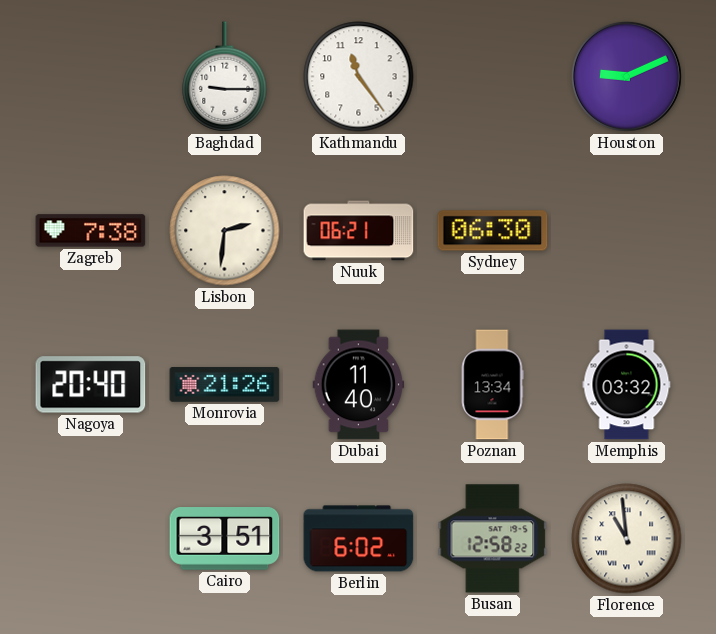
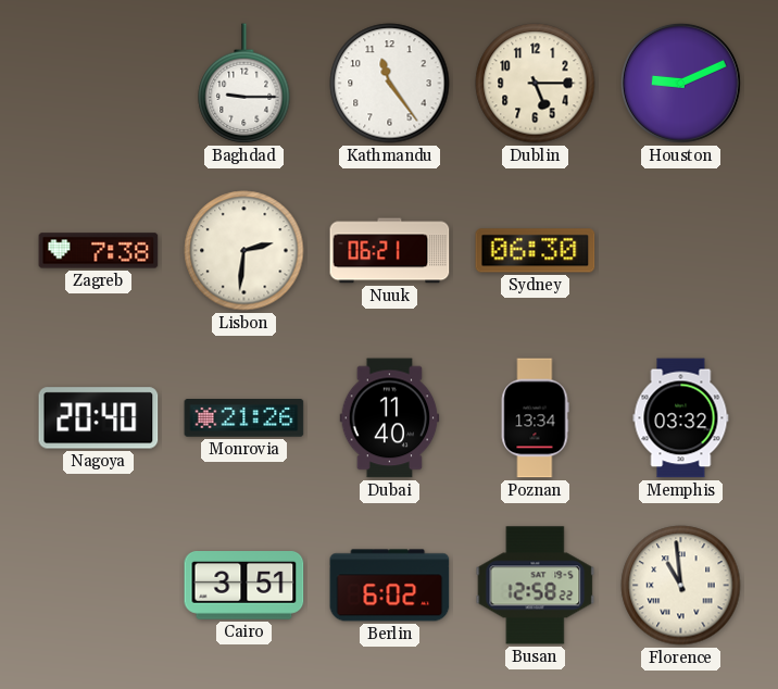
Dublin: none -> 5:15
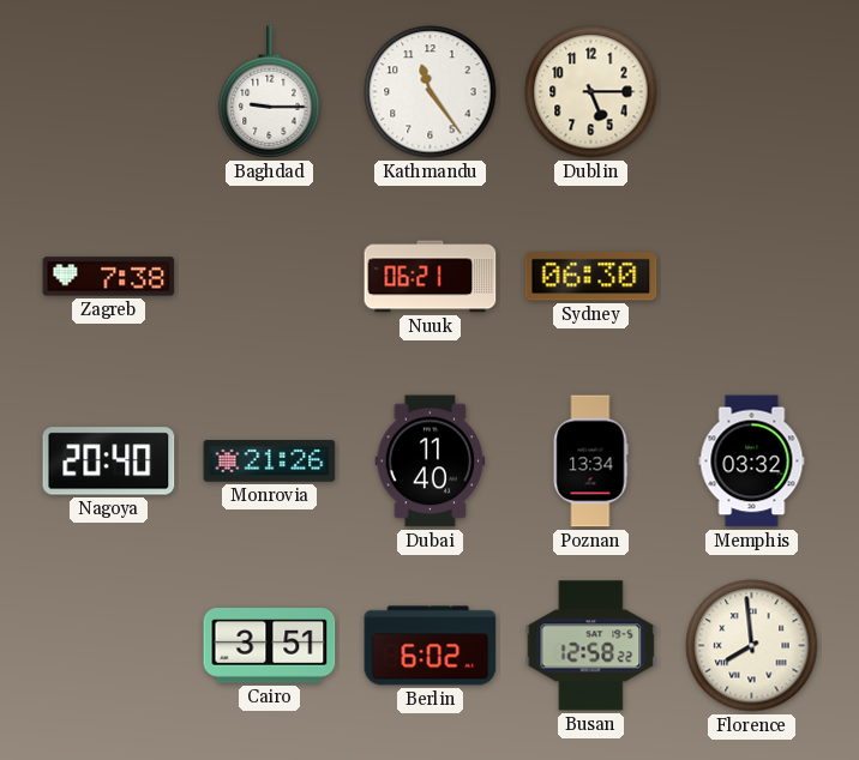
Houston: 9:11 -> none
Lisbon: 2:31 -> none
Florence: 10:59 -> 7:59
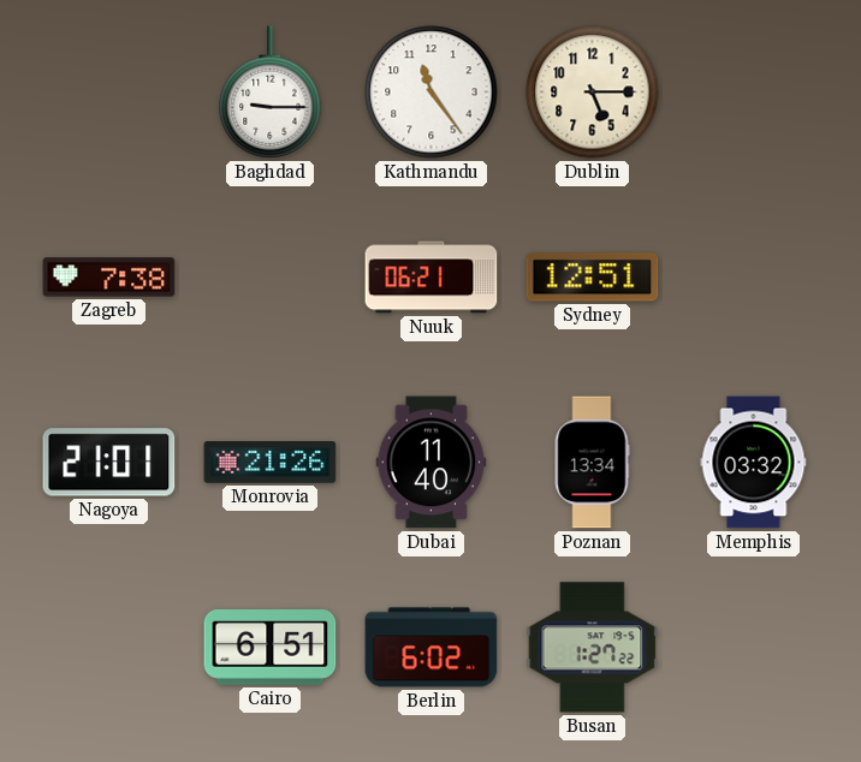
Sydney: 06:30 -> 12:51
Nagoya: 20:40 -> 21:01
Cairo: 3:51 -> 6:51
Busan: 12:58 -> 1:27
Florence: 7:59 -> none
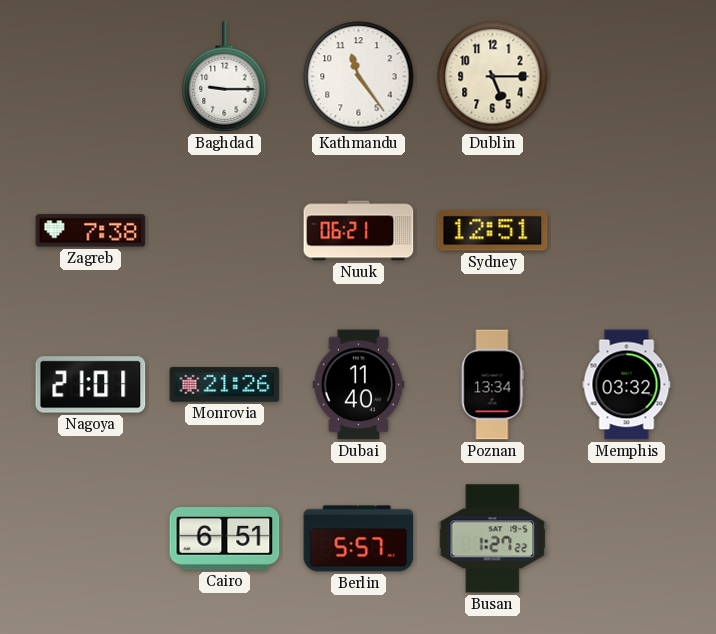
Berlin: 6:02 -> 5:57
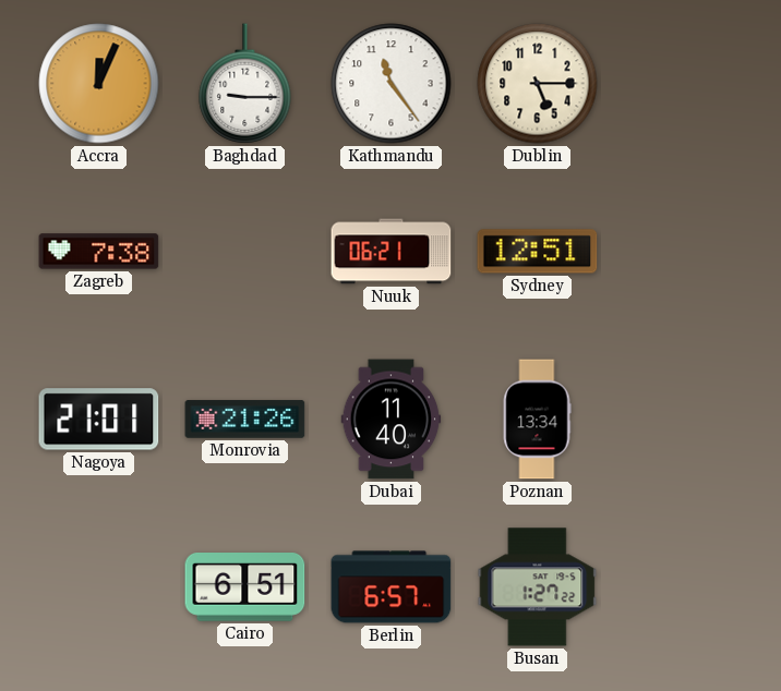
Accra: none -> 12:04
Memphis: 03:32 -> none
Berlin: 5:57 -> 6:57
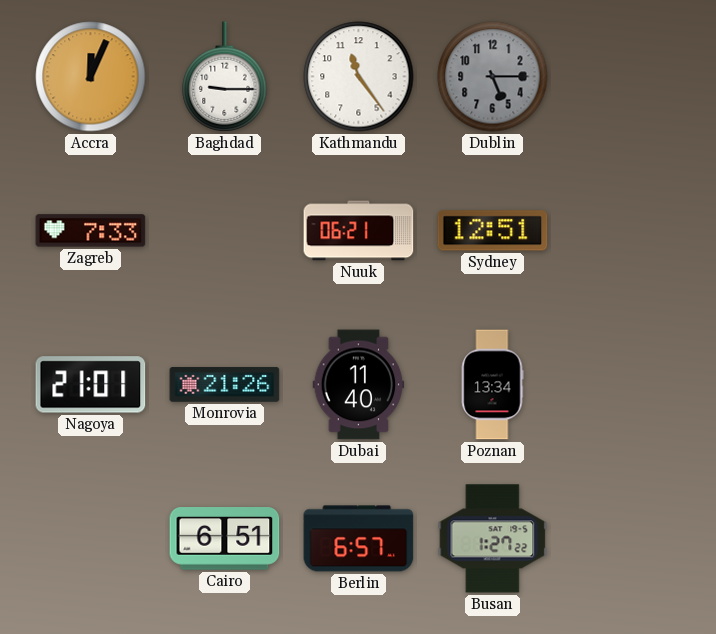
Dublin dial: cream -> grey
Zagreb: 7:38 -> 7:33
